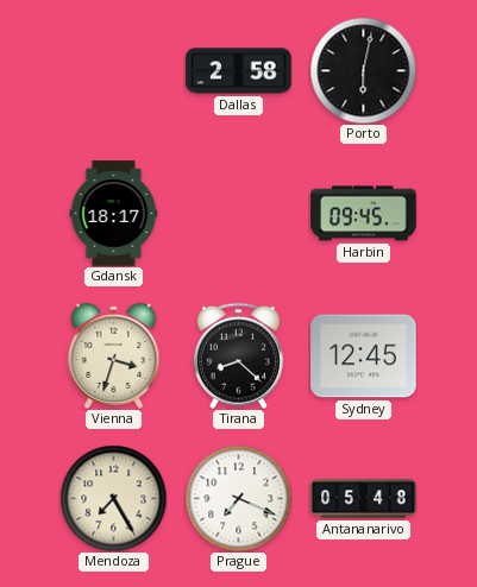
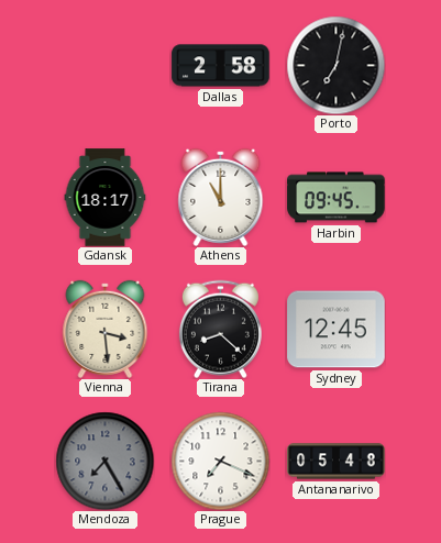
Porto: 6:02 -> 7:02
Athens: none -> 11:00
Vienna: 3:33 -> 3:29
Mendoza dial: cream -> grey
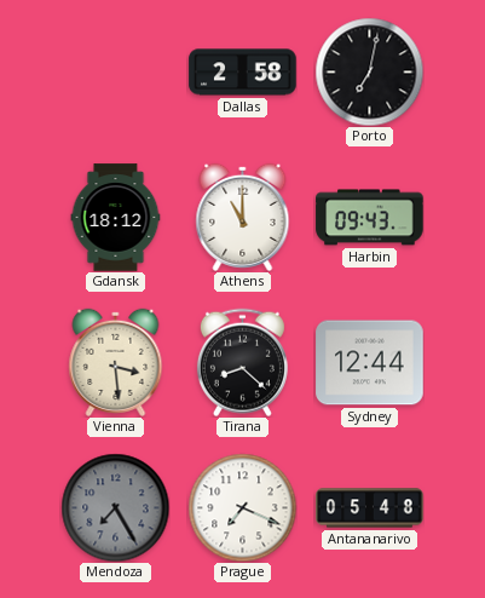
Gdansk: 18:17 -> 18:12
Harbin: 09:45 -> 09:43
Sydney: 12:45 -> 12:44
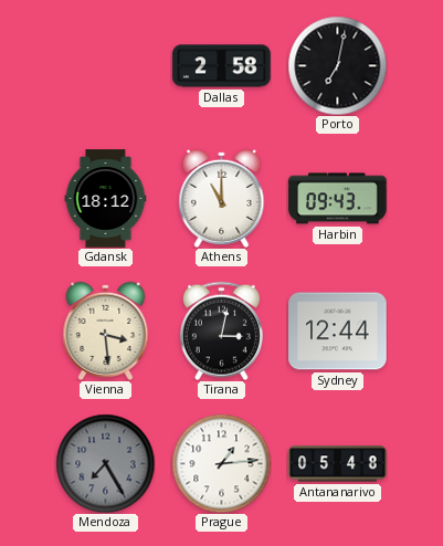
Tirana: 8:22 -> 3:02
Prague: 7:19 -> 1:14
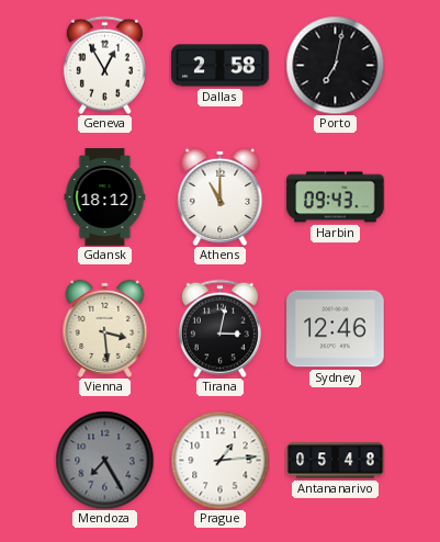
Geneva: none -> 12:55
Sydney: 12:44 -> 12:46
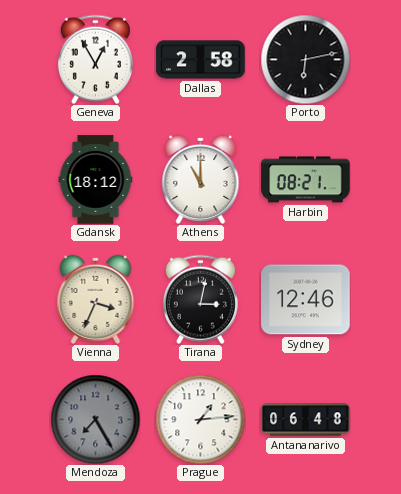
Porto: 7:02 -> 6:13
Harbin: 09:43 -> 08:21
Vienna: 3:29 -> 3:34
Antananarivo: 05:48 -> 06:48
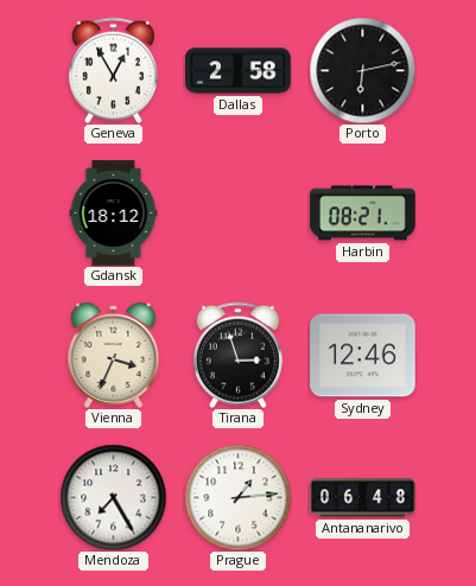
Athens: 11:00 -> none
Tirana: 3:02 -> 2:57
Mendoza dial: grey -> white
